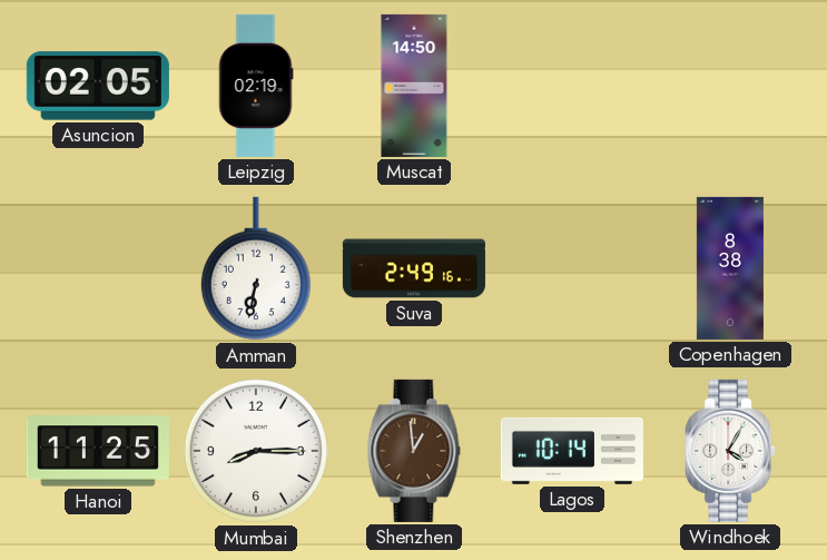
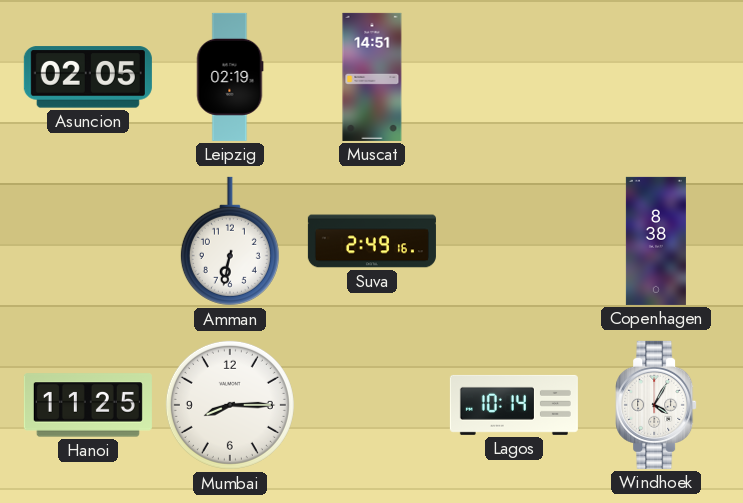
Muscat: 14:50 -> 14:51
Shenzhen: 12:59 -> none
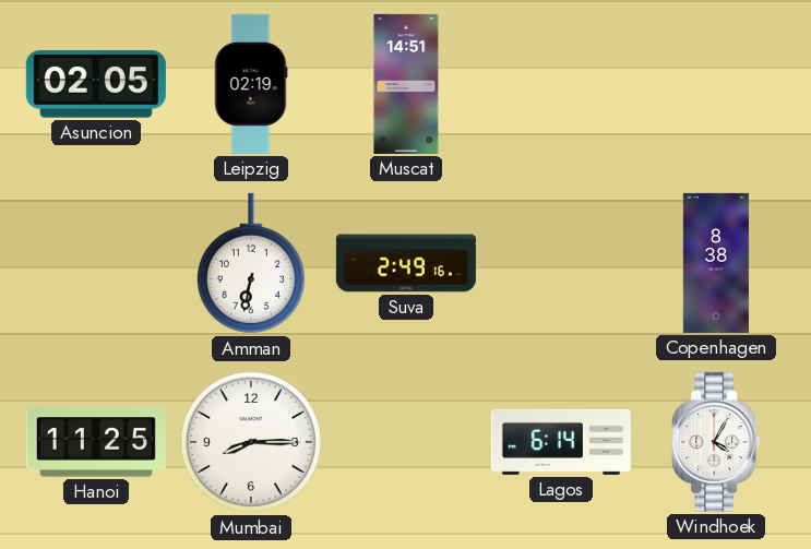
Lagos: 10:14 -> 6:14
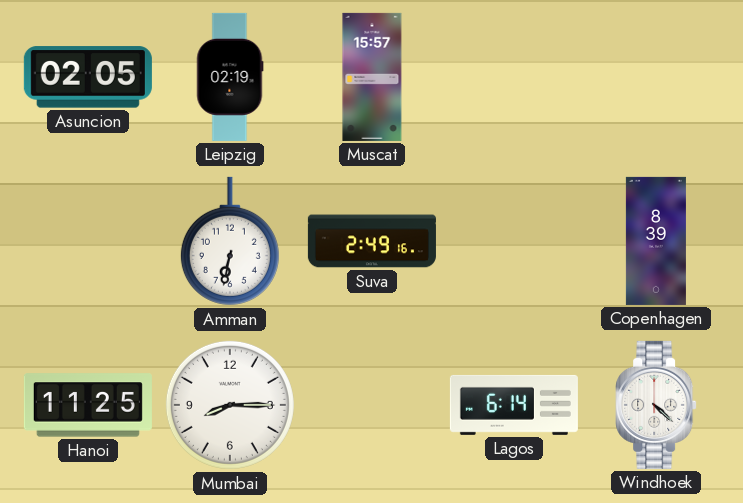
Muscat: 14:51 -> 15:57
Copenhagen: 8:38 -> 8:39
Windhoek: 4:05 -> 4:22
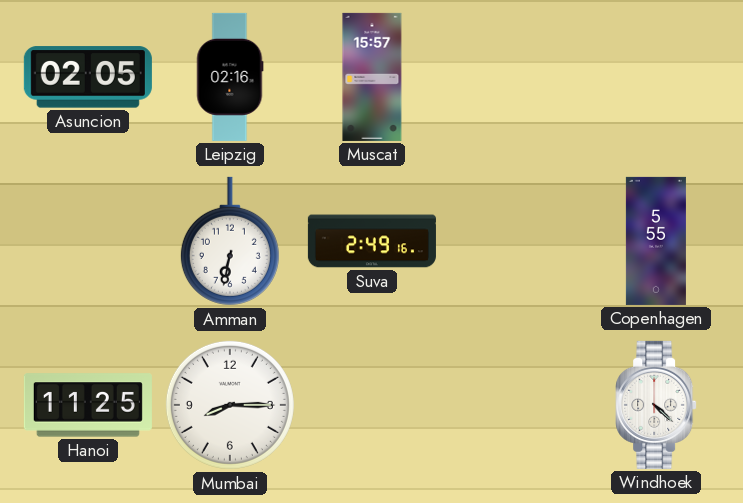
Leipzig: 02:19 -> 02:16
Copenhagen: 8:39 -> 5:55
Lagos: 6:14 -> none
